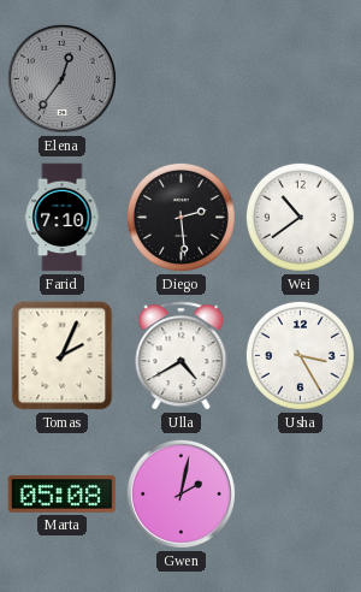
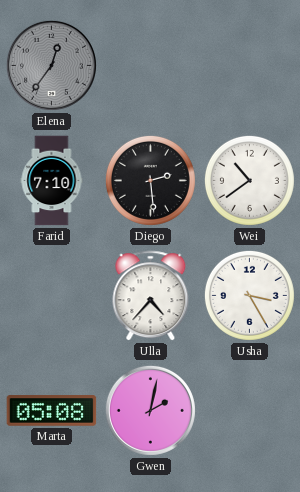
Tomas: 2:04 -> none
Ulla: 4:40 -> 4:37
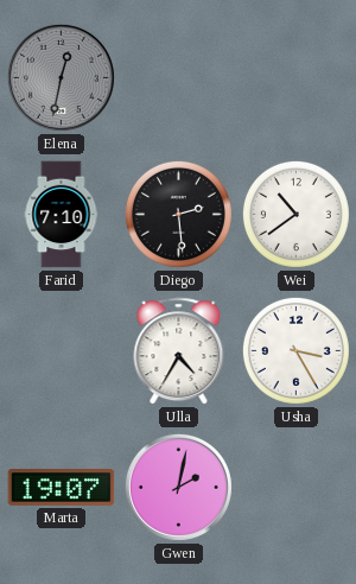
Elena: 12:36 -> 12:32
Ulla: 4:37 -> 4:35
Marta: 05:08 -> 19:07
